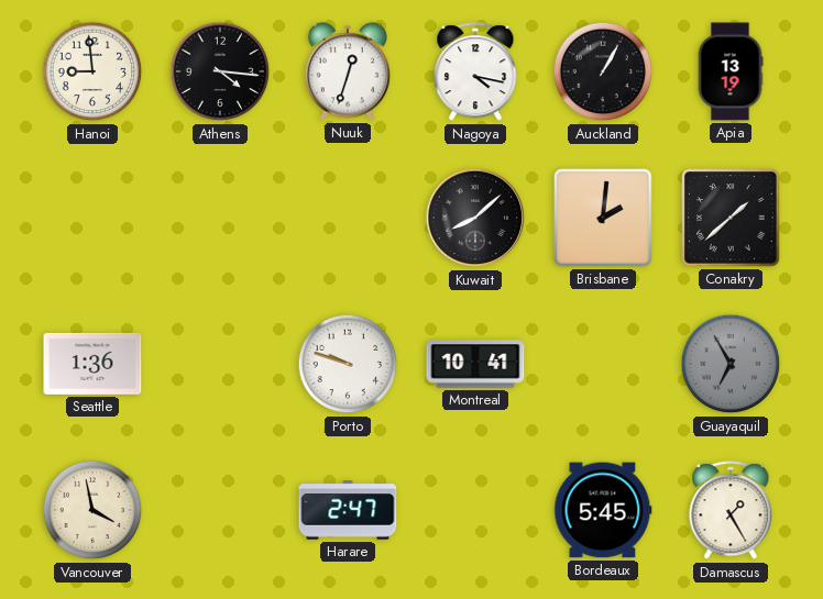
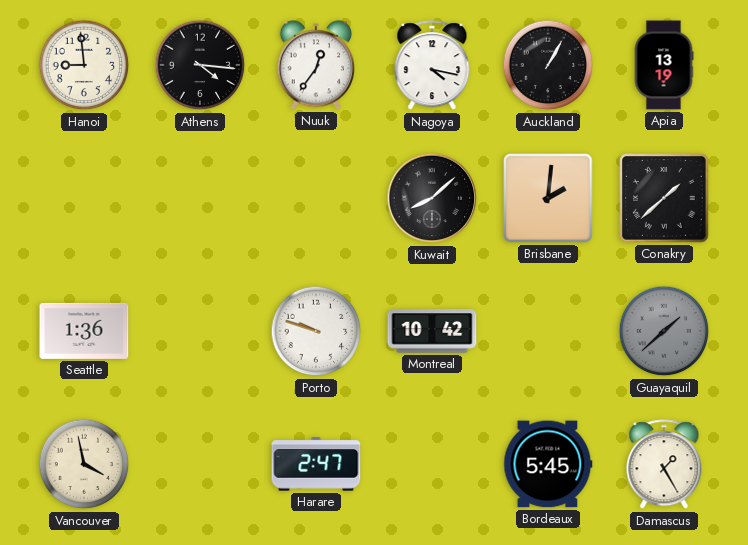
Nuuk: 12:33 -> 12:36
Montreal: 10:41 -> 10:42
Guayaquil: 6:55 -> 1:38
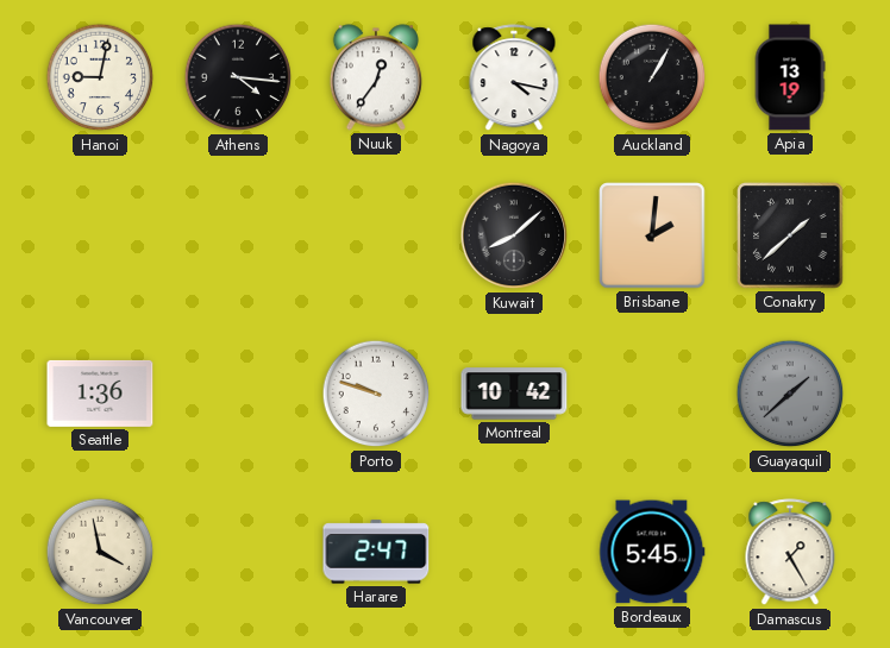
Hanoi: 8:59 -> 9:02
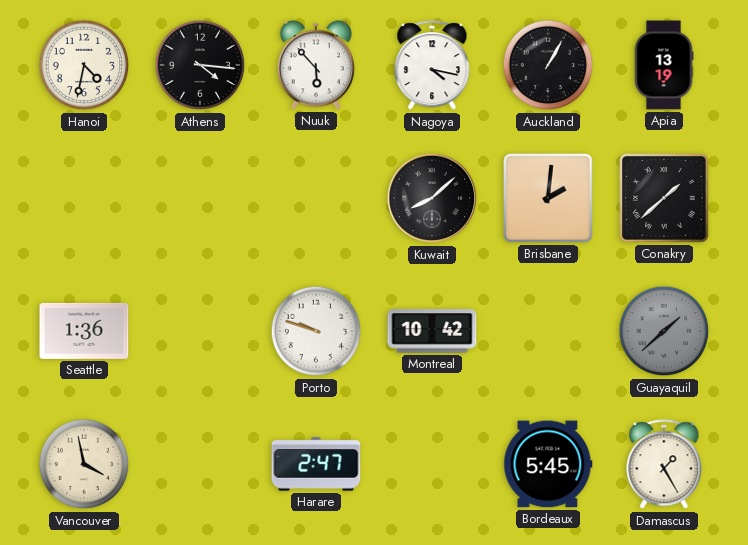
Hanoi: 9:02 -> 4:32
Nuuk: 12:36 -> 5:53
